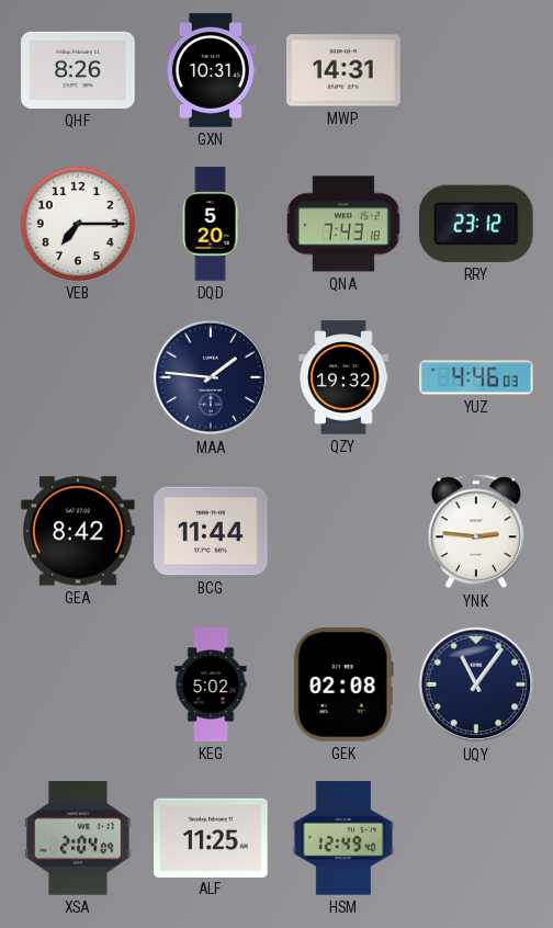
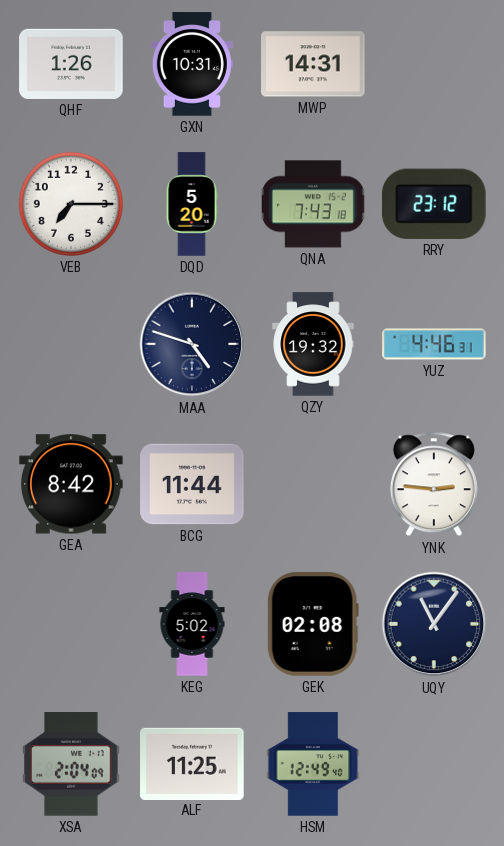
QHF: 8:26 -> 1:26
MAA: 1:46 -> 4:48
YUZ: 4:46:03 -> 4:46:31
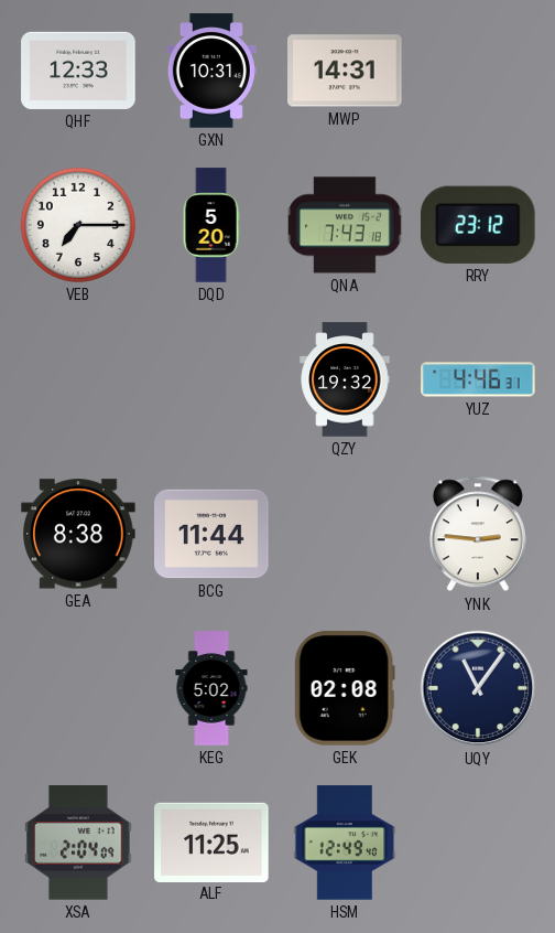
QHF: 1:26 -> 12:33
MAA: 4:48 -> none
GEA: 8:42 -> 8:38
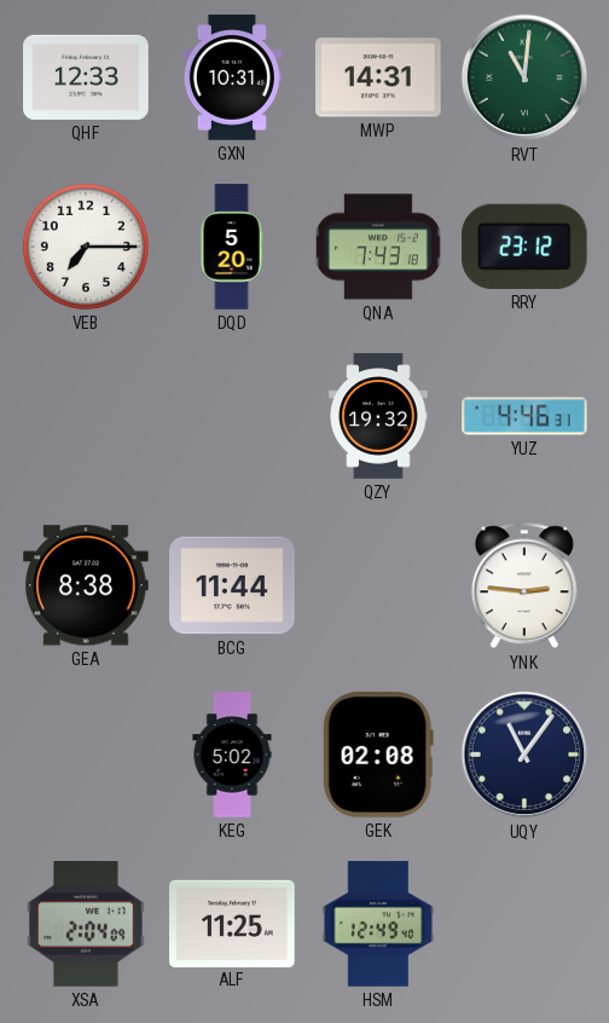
RVT: none -> 11:01
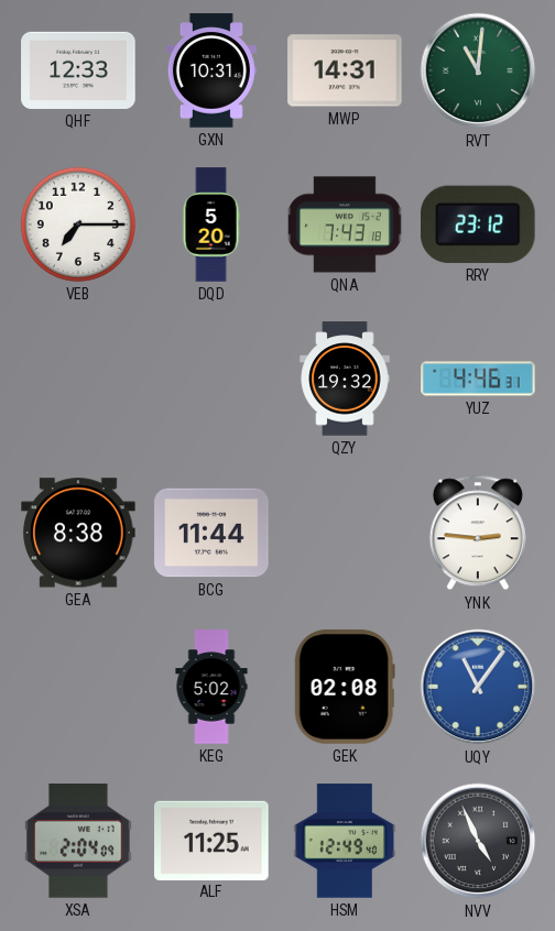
UQY dial: navy -> blue
NVV: none -> 4:56
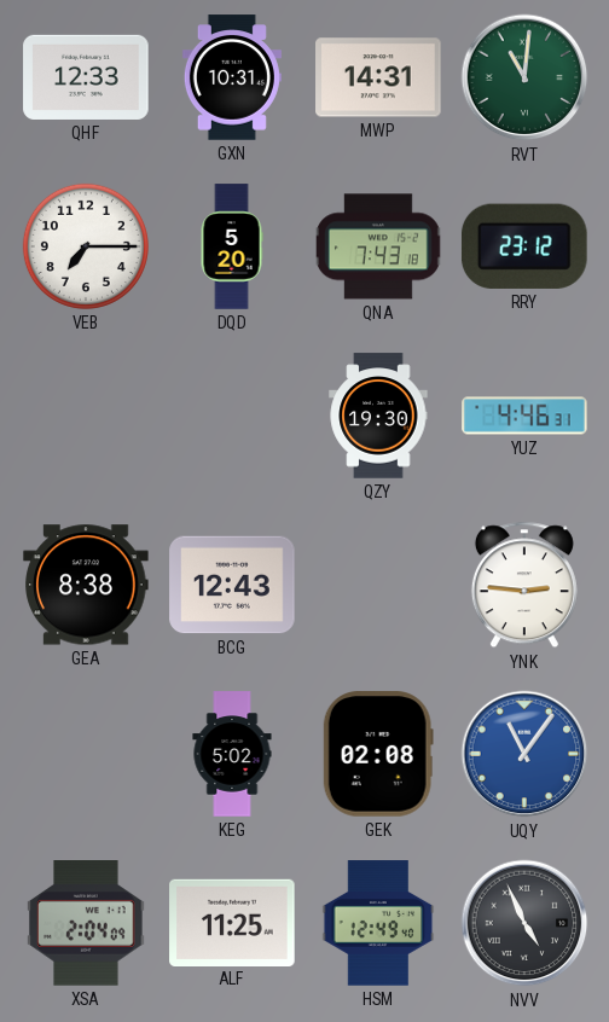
QZY: 19:32 -> 19:30
BCG: 11:44 -> 12:43
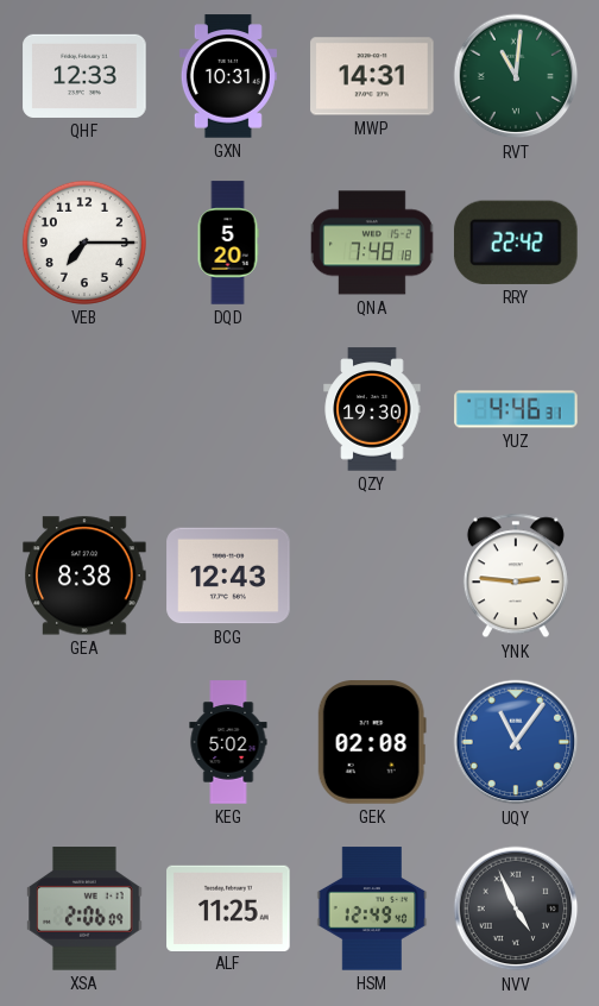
QNA: 7:43 -> 7:48
RRY: 23:12 -> 22:42
XSA: 2:04 -> 2:06
